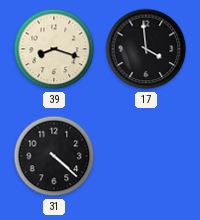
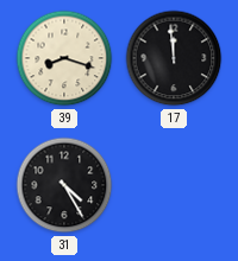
17: 3:59 -> 11:59
31: 4:22 -> 4:25
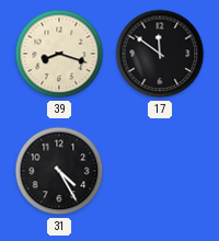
17: 11:59 -> 11:51
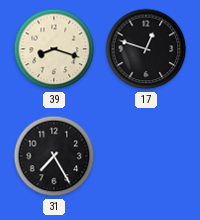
17: 11:51 -> 12:48
31: 4:25 -> 7:25
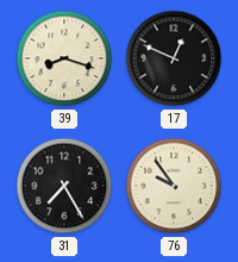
17: 12:48 -> 12:49
76: none -> 9:54
